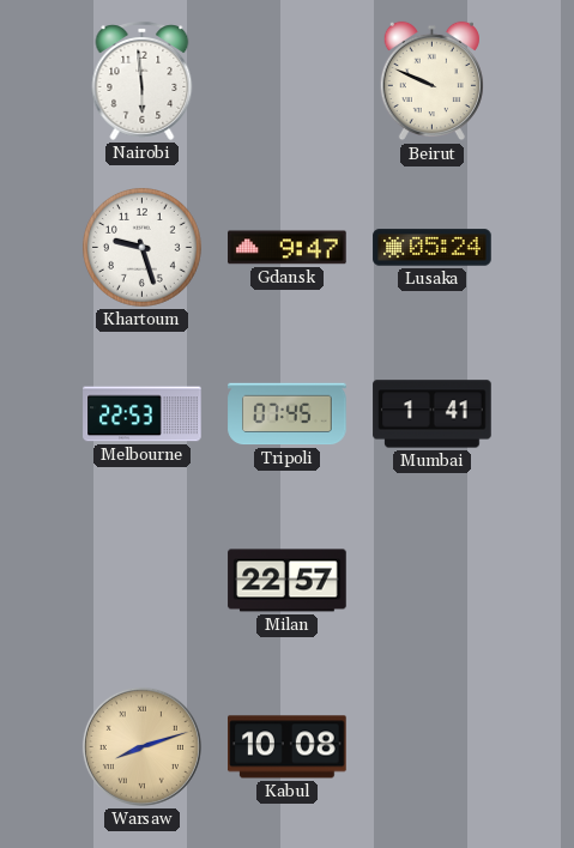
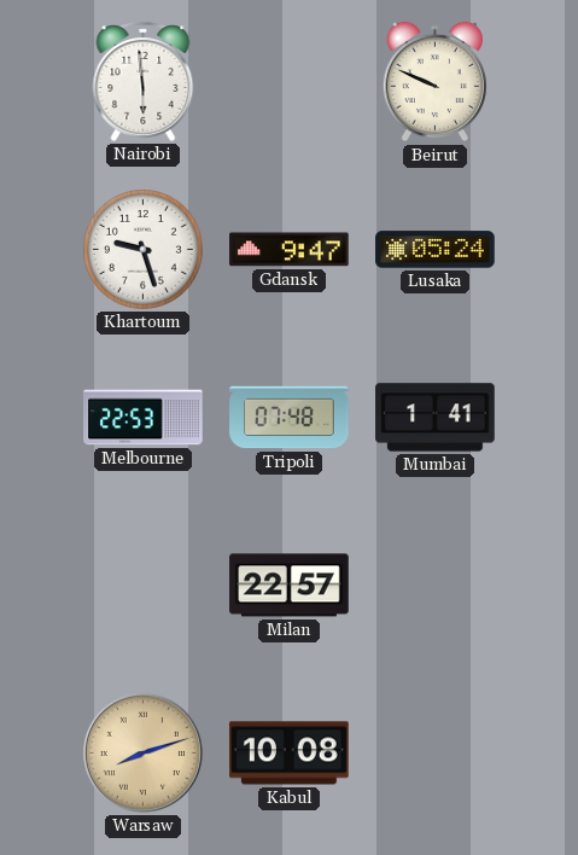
Tripoli: 07:45 -> 07:48
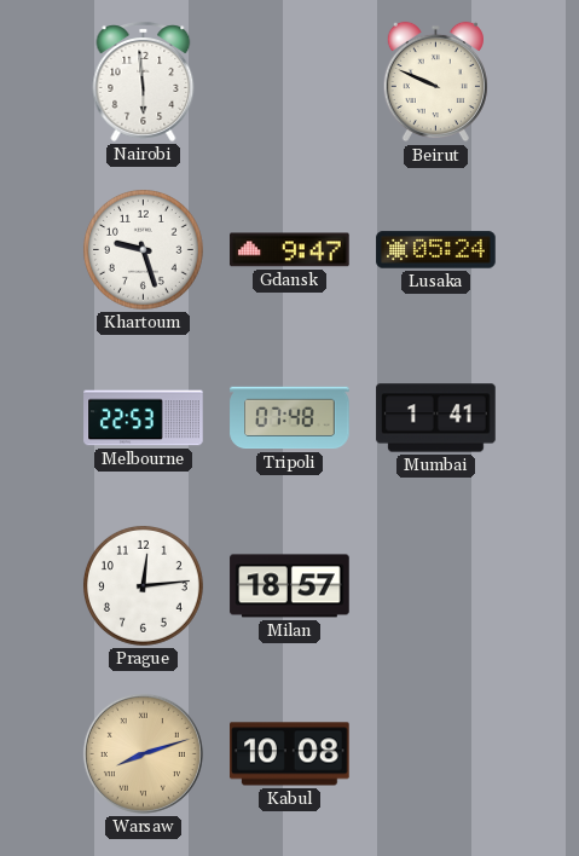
Prague: none -> 12:14
Milan: 22:57 -> 18:57
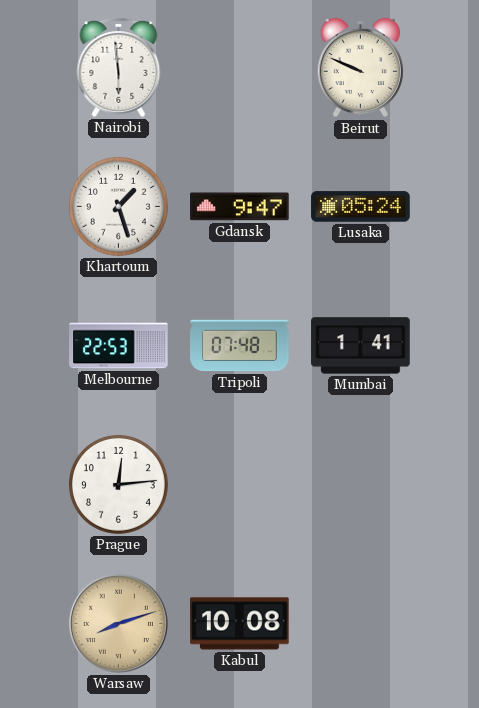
Khartoum: 9:27 -> 1:27
Milan: 18:57 -> none
